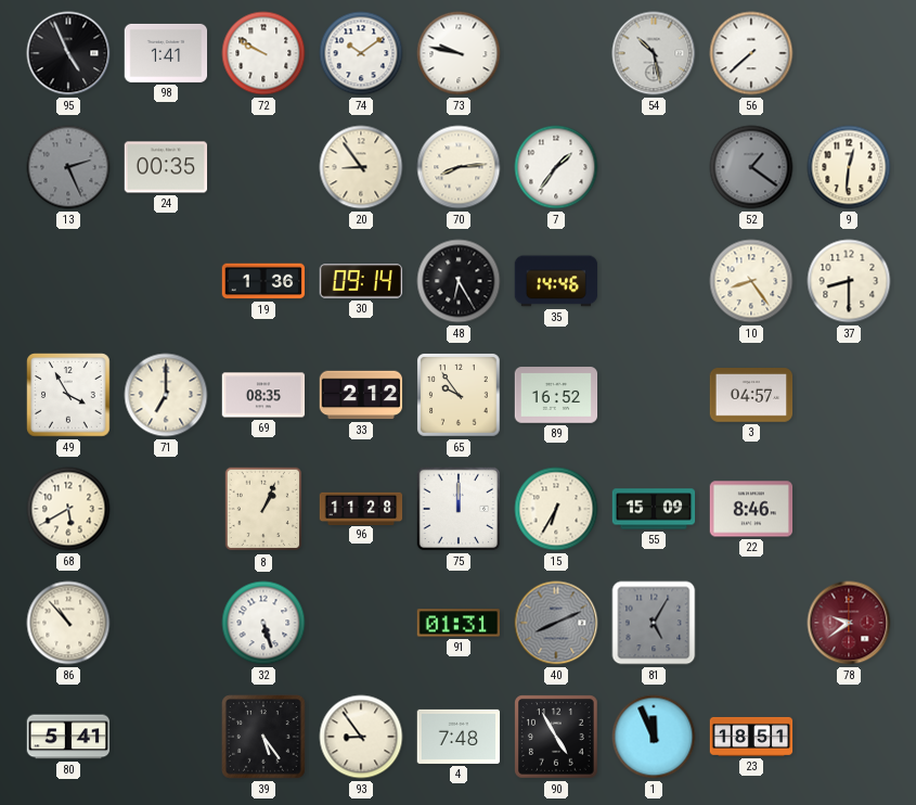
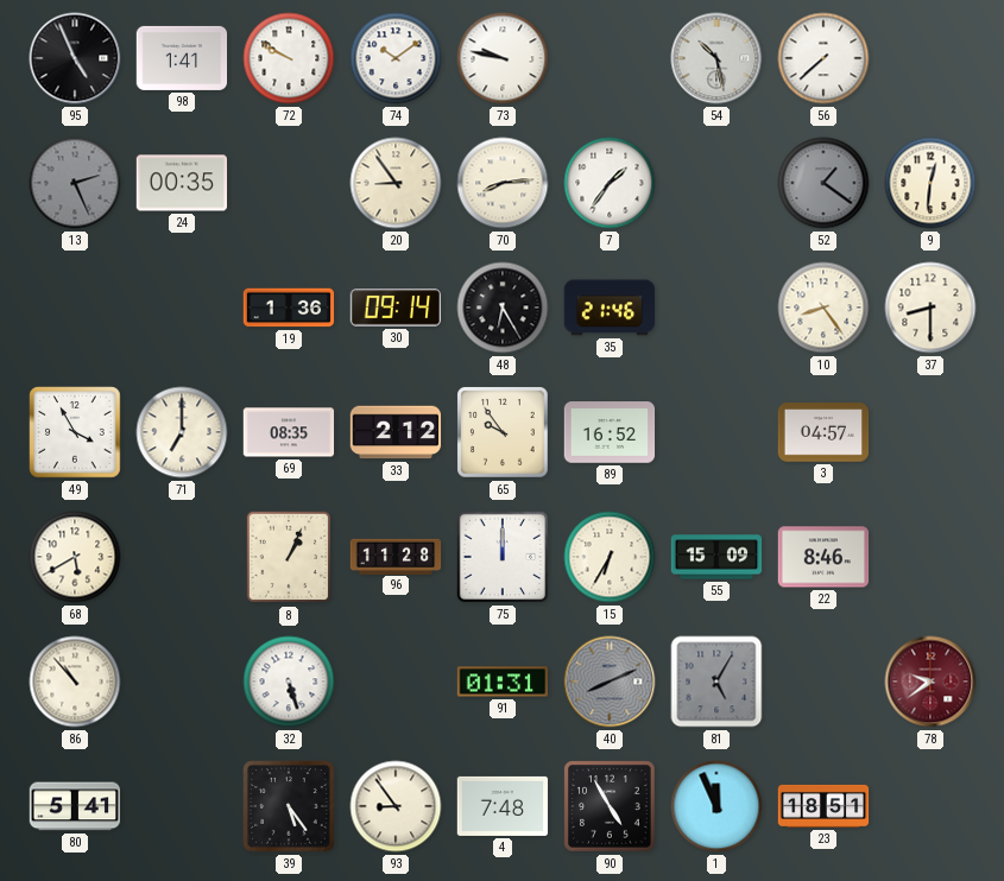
35: 14:46 -> 21:46
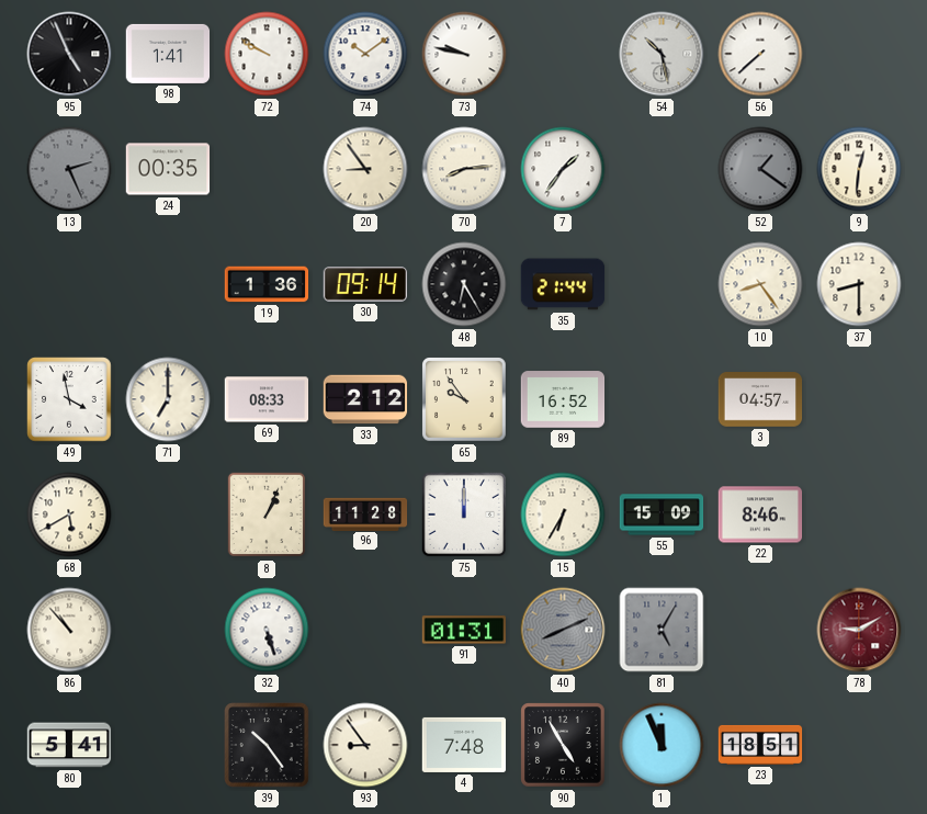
35: 21:46 -> 21:44
49: 3:55 -> 3:58
69: 08:35 -> 08:33
78: 9:39 -> 9:10
39: 5:24 -> 10:24
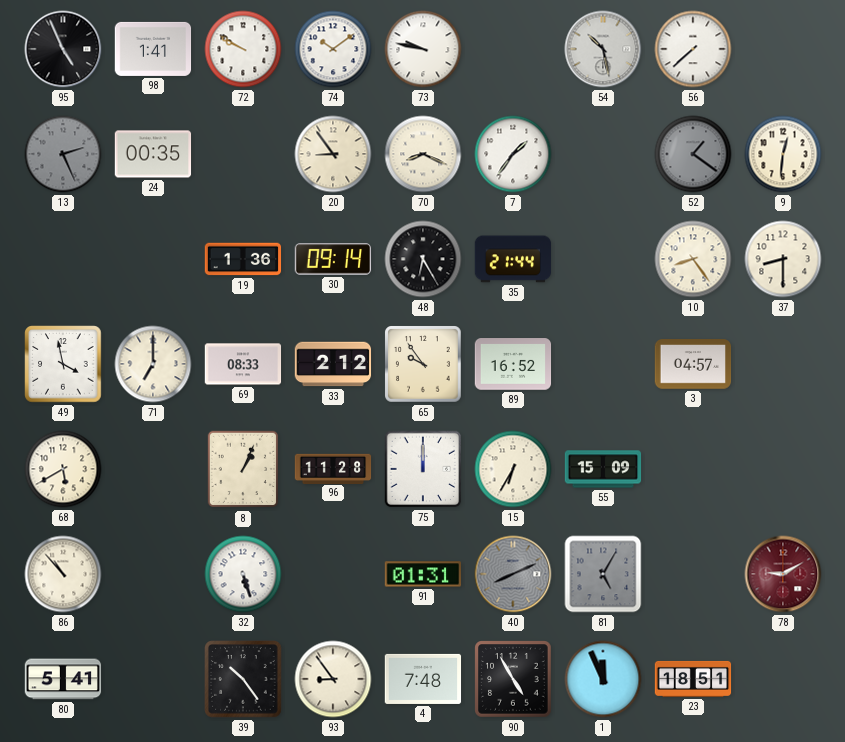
70: 8:14 -> 8:19
22: 8:46 -> none
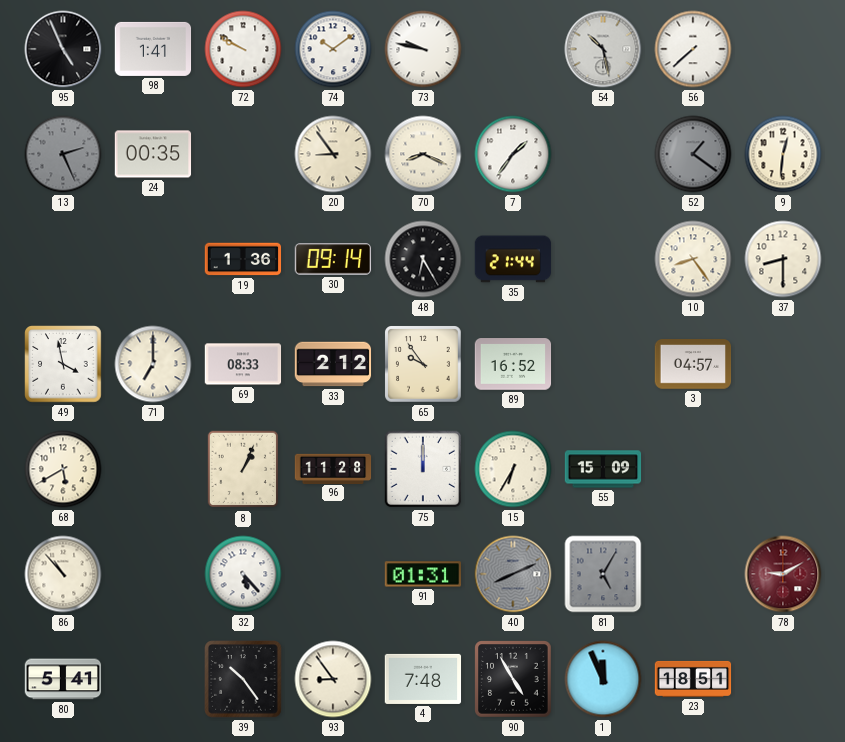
32: 5:27 -> 5:23
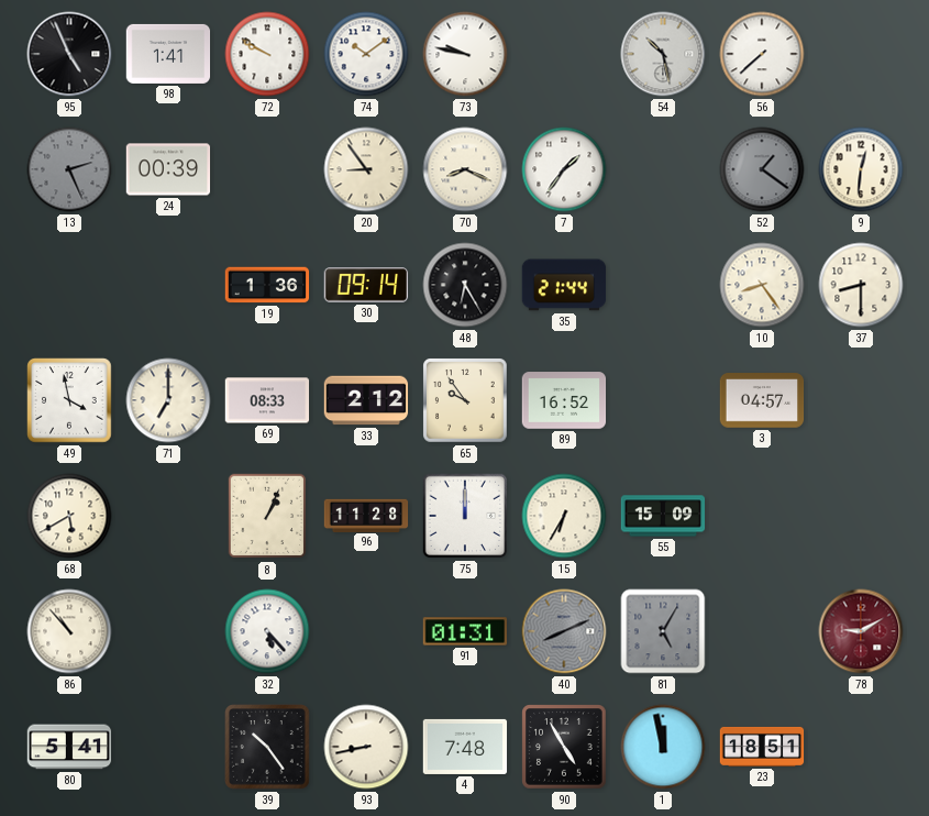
24: 00:35 -> 00:39
93: 8:54 -> 8:43
1: 11:56 -> 11:58
